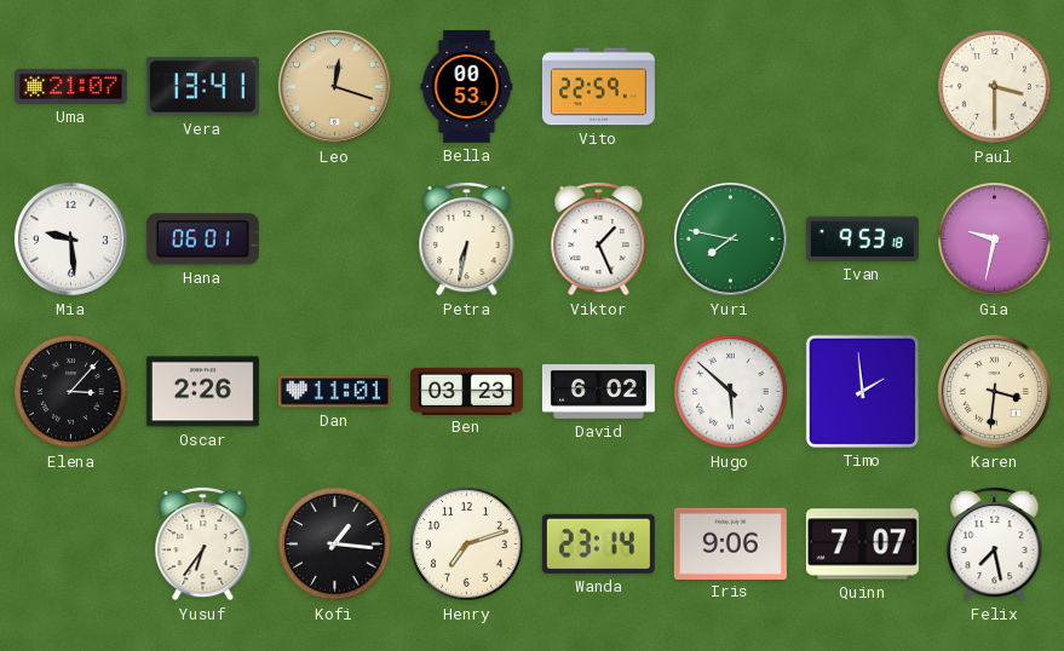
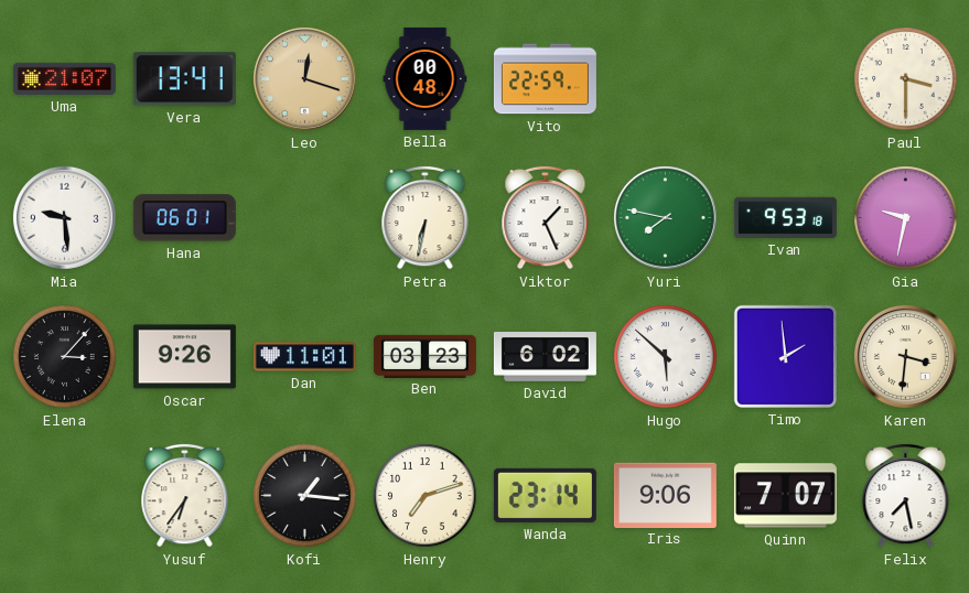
Bella: 00:53 -> 00:48
Oscar: 2:26 -> 9:26
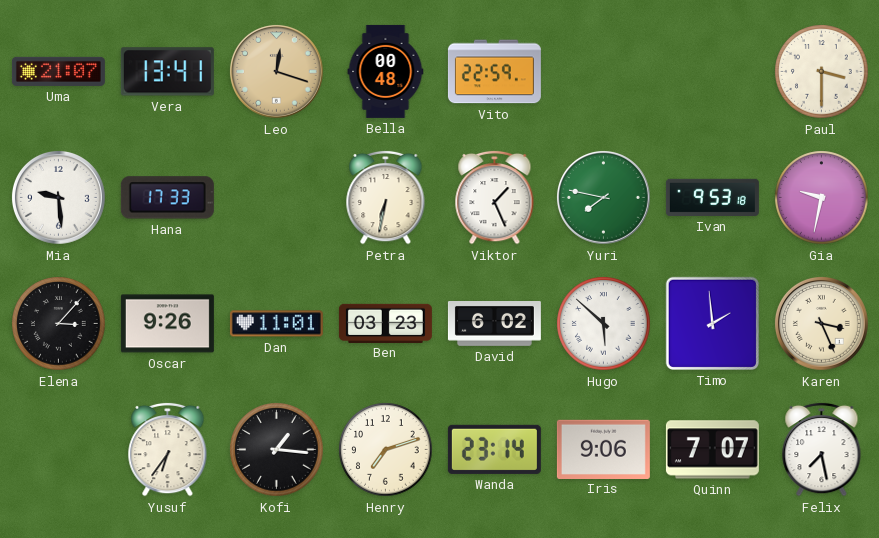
Hana: 06:01 -> 17:33
Karen: 3:31 -> 3:26
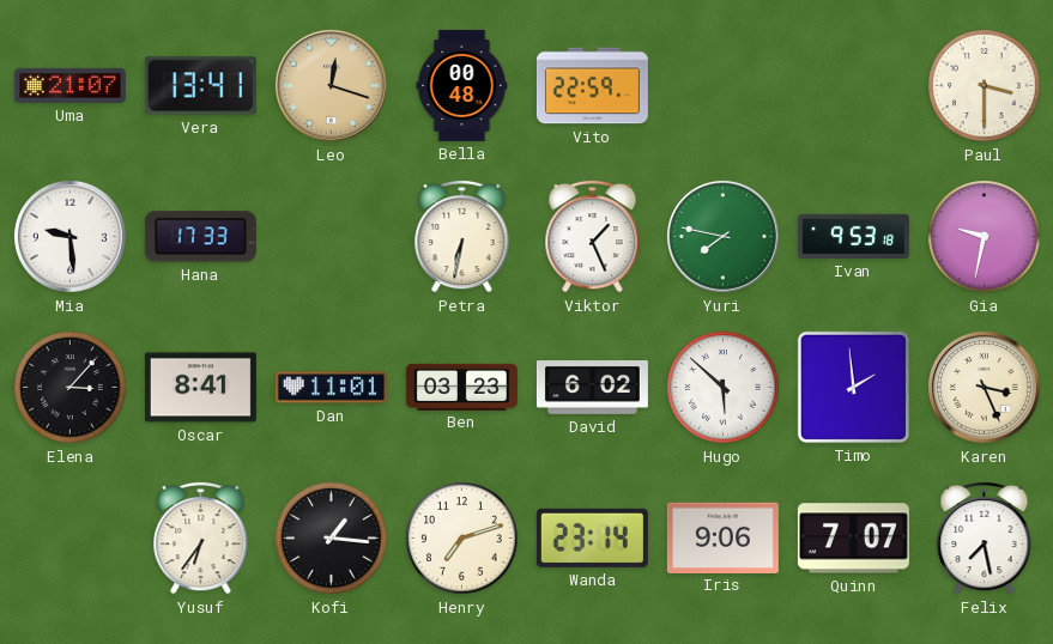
Oscar: 9:26 -> 8:41
